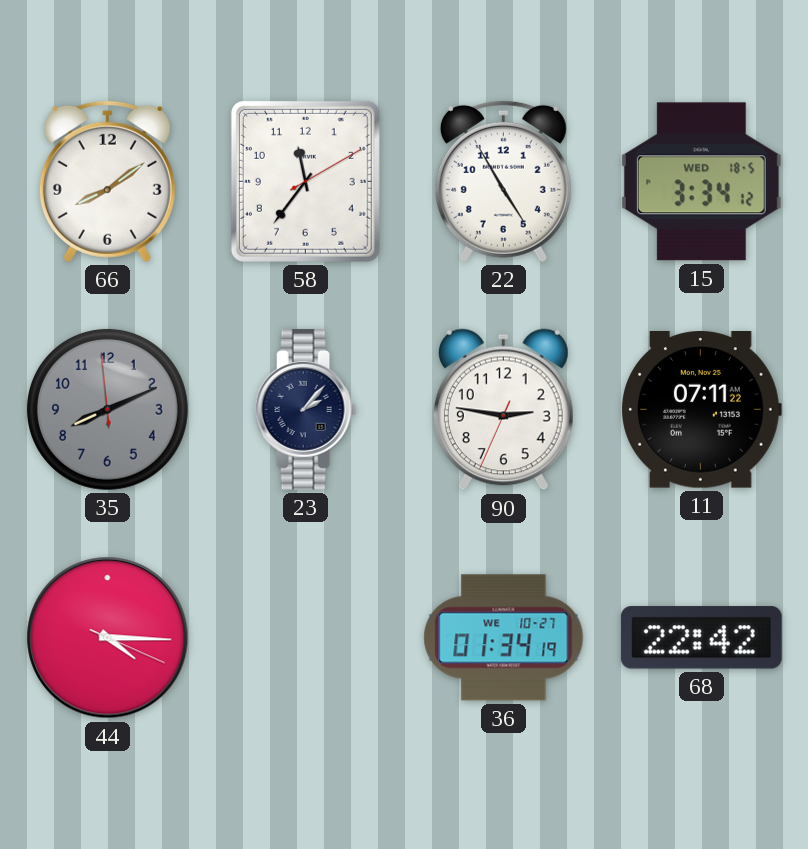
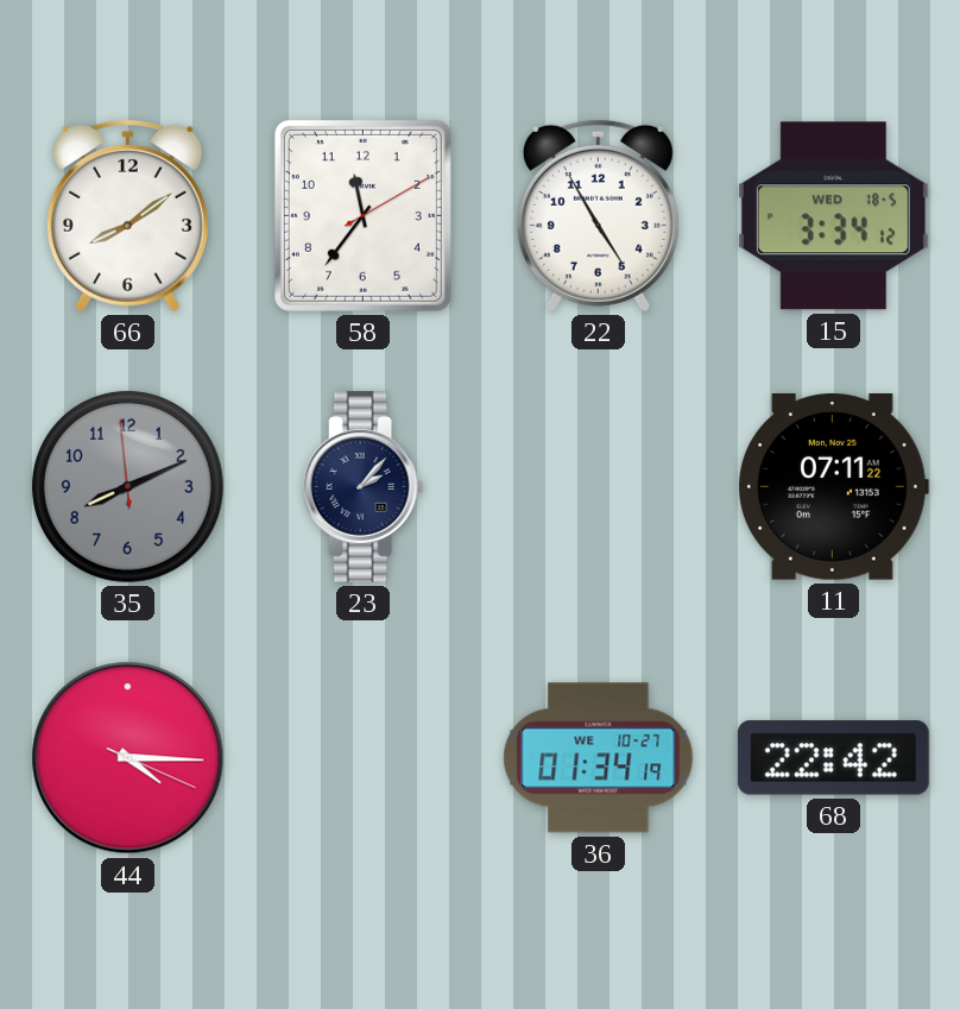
90: 2:46 -> none
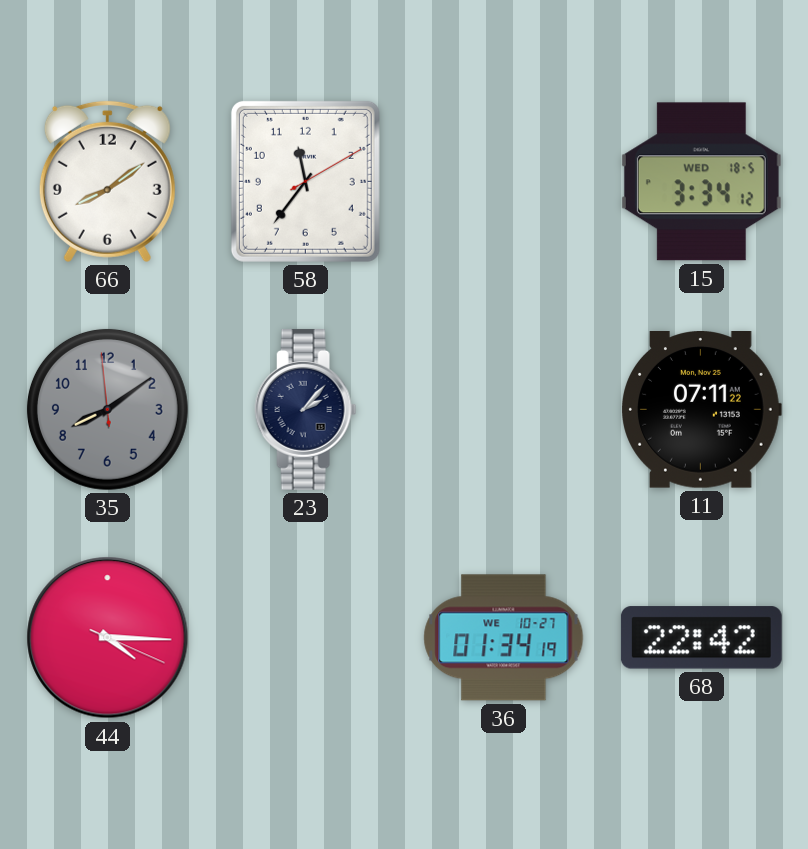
22: 4:55 -> none
35: 8:10 -> 8:08
